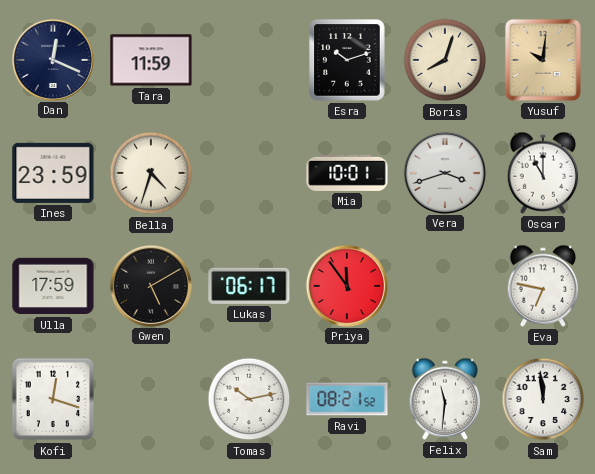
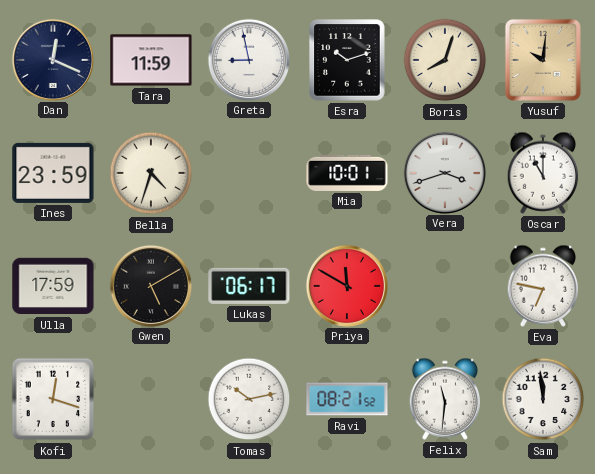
Greta: none -> 8:58
Priya: 11:54 -> 11:50
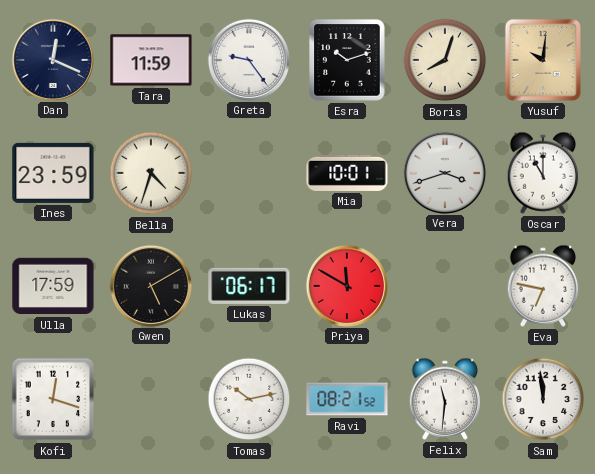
Greta: 8:58 -> 9:24
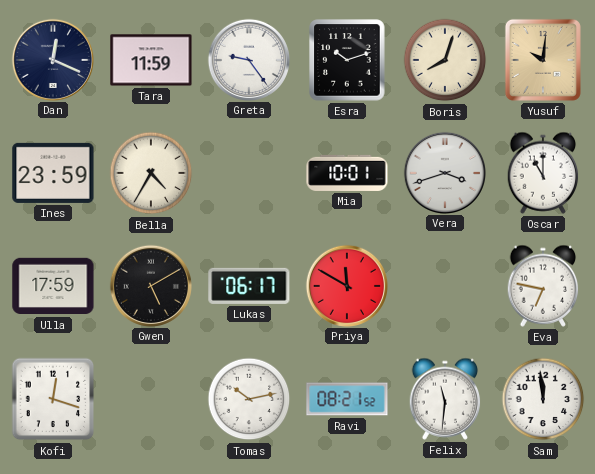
Bella: 4:33 -> 4:35
